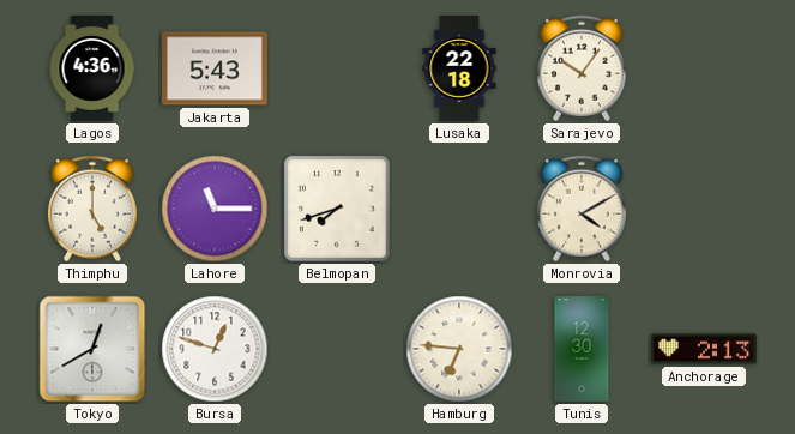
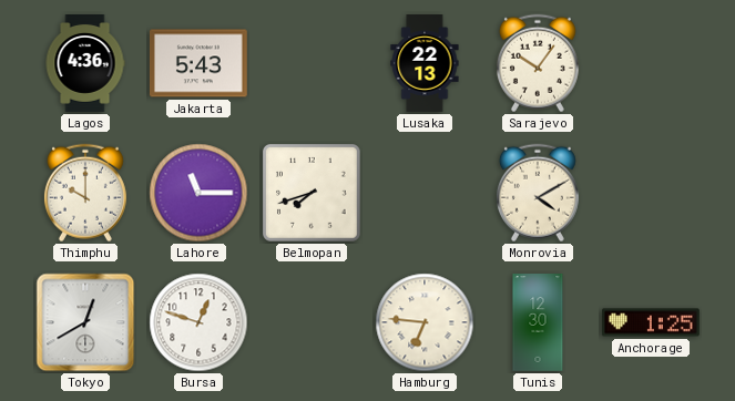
Lusaka: 22:18 -> 22:13
Thimphu: 5:00 -> 10:00
Anchorage: 2:13 -> 1:25
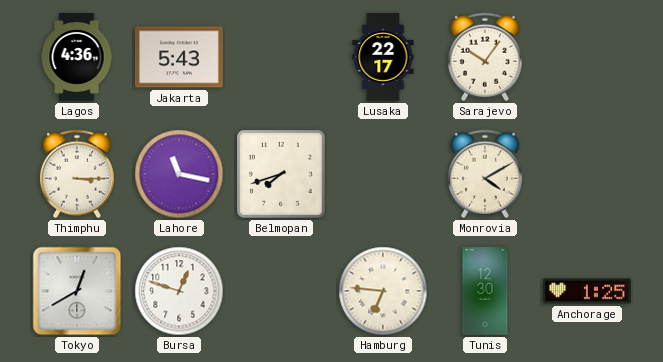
Lusaka: 22:13 -> 22:17
Thimphu: 10:00 -> 3:15
Lahore: 11:15 -> 11:17
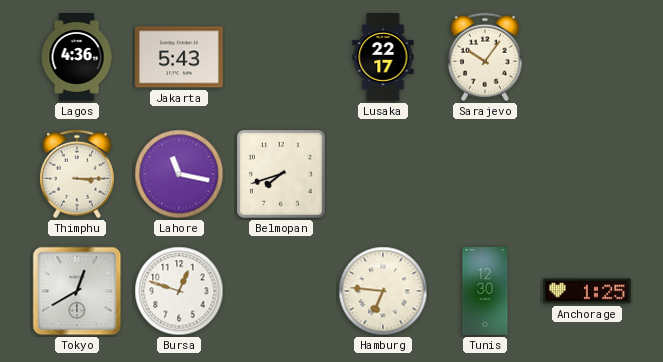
Monrovia: 4:10 -> none
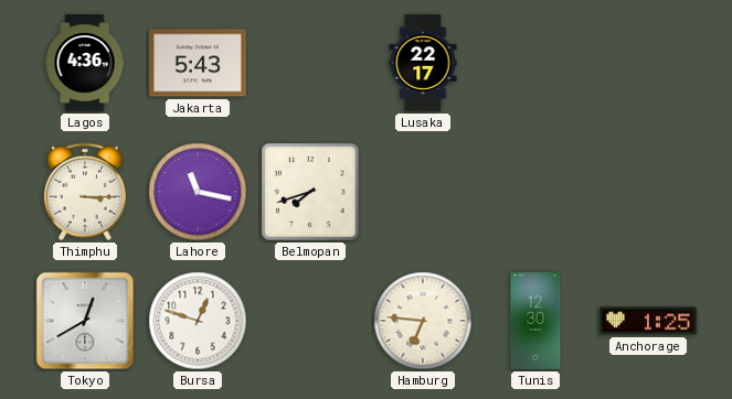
Sarajevo: 10:06 -> none
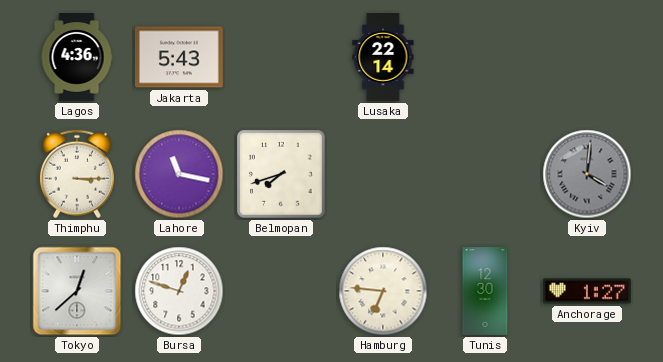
Lusaka: 22:17 -> 22:14
Kyiv: none -> 4:01
Tokyo: 12:40 -> 12:38
Anchorage: 1:25 -> 1:27
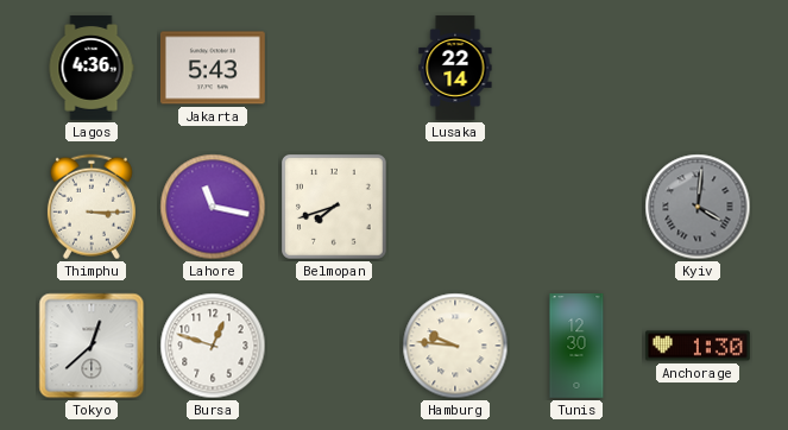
Hamburg: 6:46 -> 9:46
Anchorage: 1:27 -> 1:30
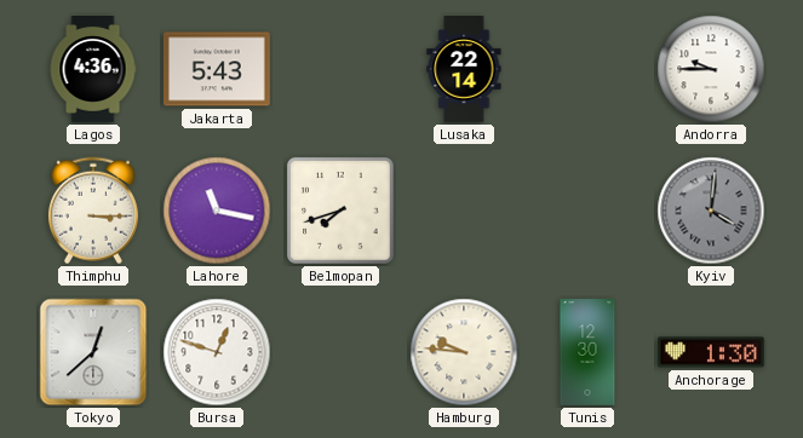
Andorra: none -> 9:45
